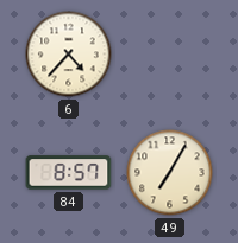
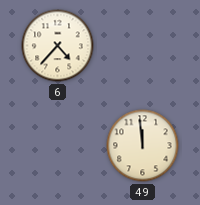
84: 8:57 -> none
49: 7:05 -> 11:59
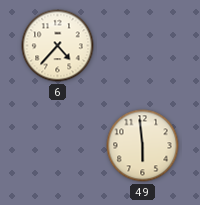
49: 11:59 -> 5:59
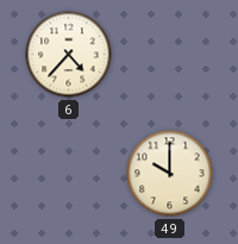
49: 5:59 -> 10:00
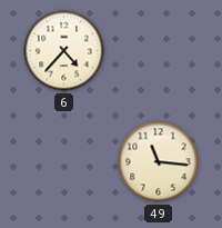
49: 10:00 -> 11:16
